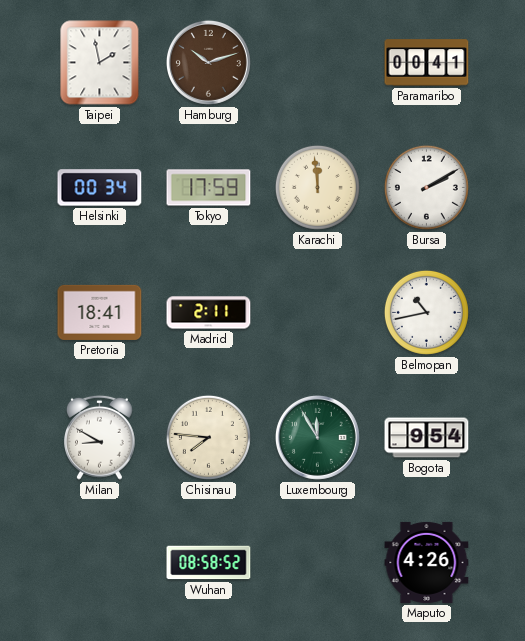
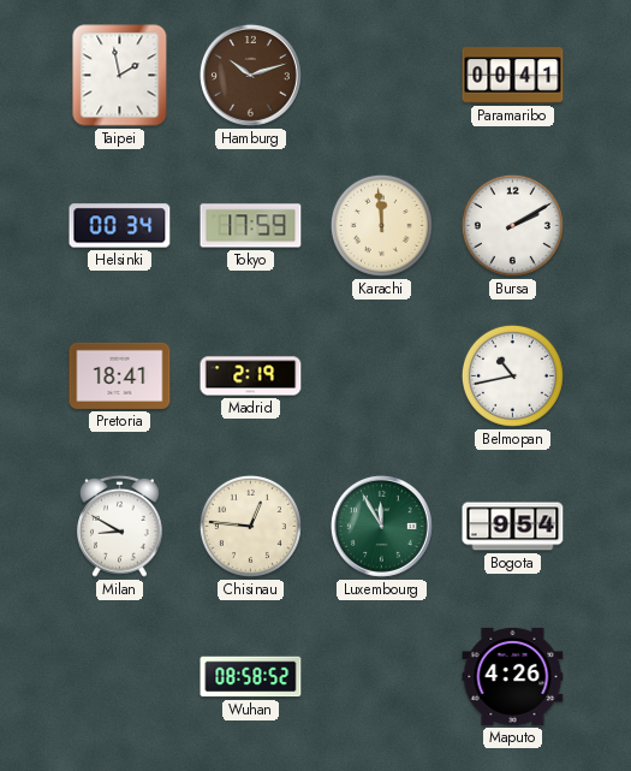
Madrid: 2:11 -> 2:19
Chisinau: 7:46 -> 12:46
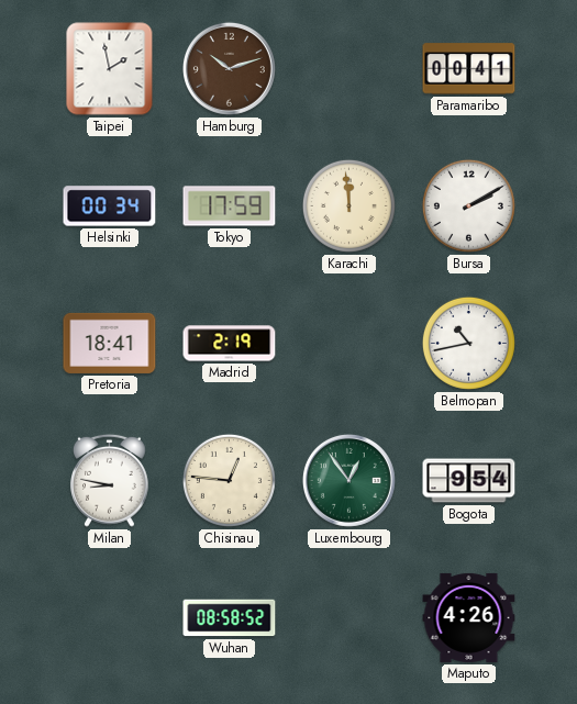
Milan: 8:50 -> 8:47
Luxembourg: 11:55 -> 12:54
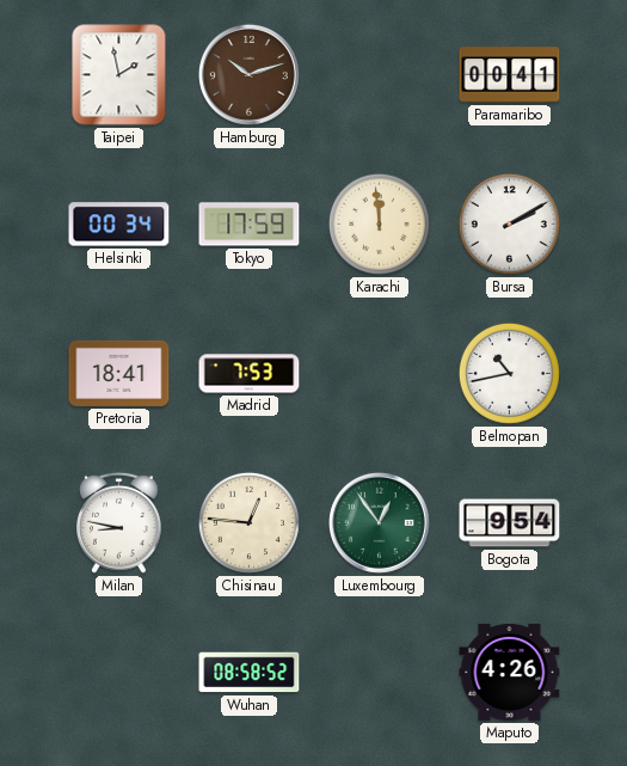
Madrid: 2:19 -> 7:53
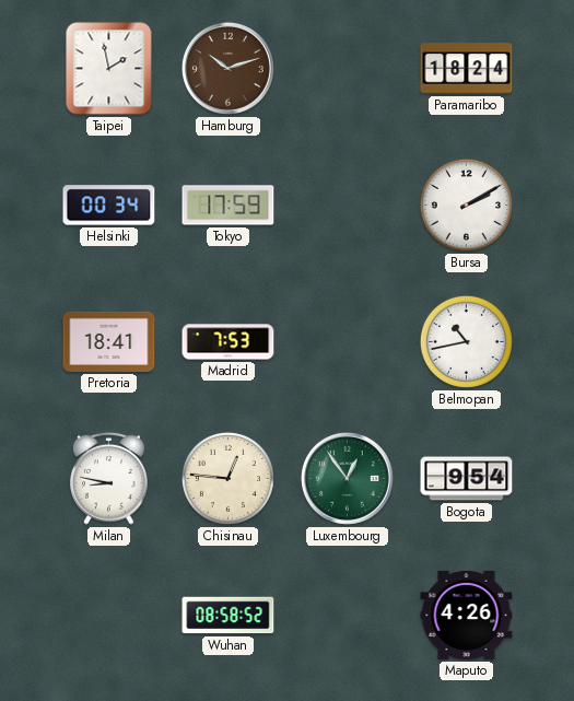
Paramaribo: 00:41 -> 18:24
Karachi: 11:59 -> none
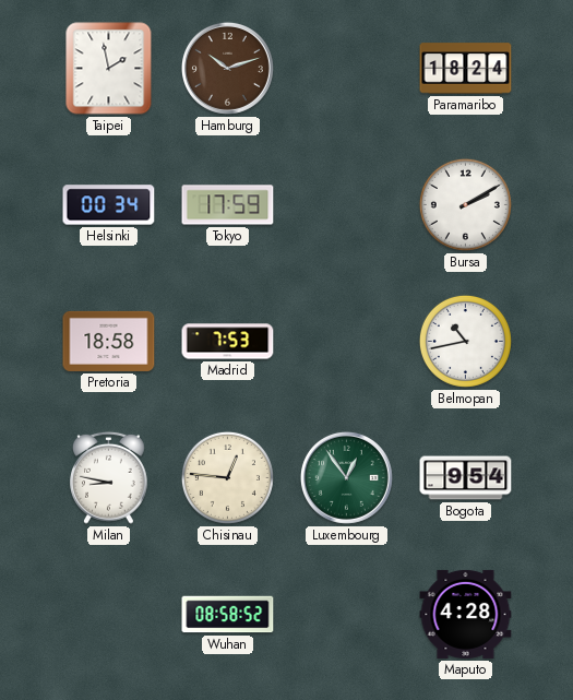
Pretoria: 18:41 -> 18:58
Maputo: 4:26 -> 4:28
